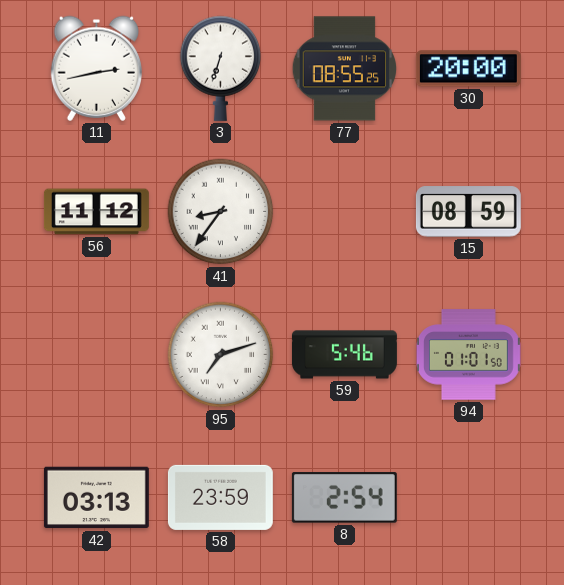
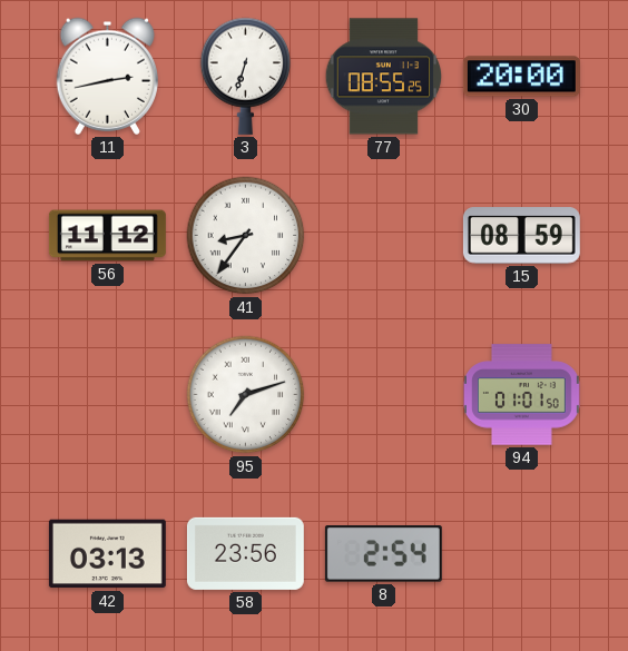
59: 5:46 -> none
58: 23:59 -> 23:56
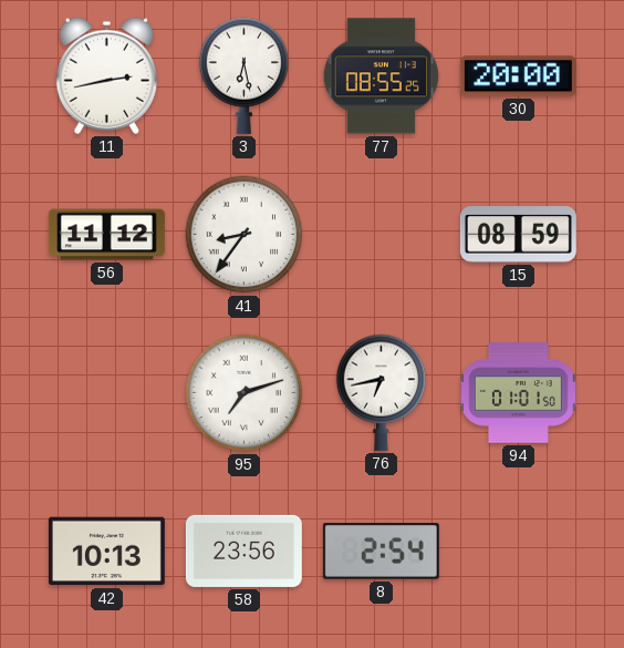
3: 6:33 -> 6:28
76: none -> 6:43
42: 03:13 -> 10:13
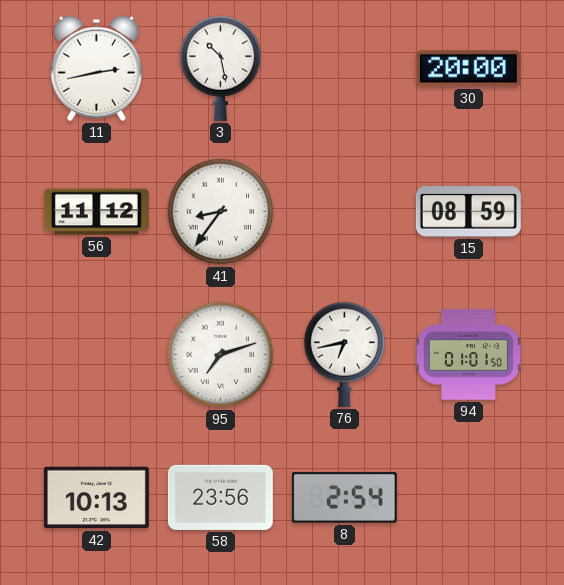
3: 6:28 -> 10:28
77: 08:55 -> none
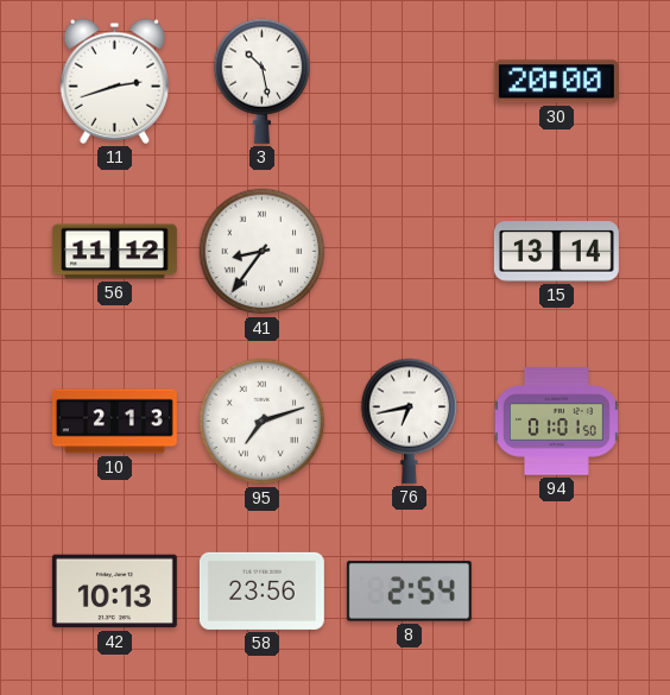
11: 2:43 -> 2:42
15: 08:59 -> 13:14
10: none -> 2:13
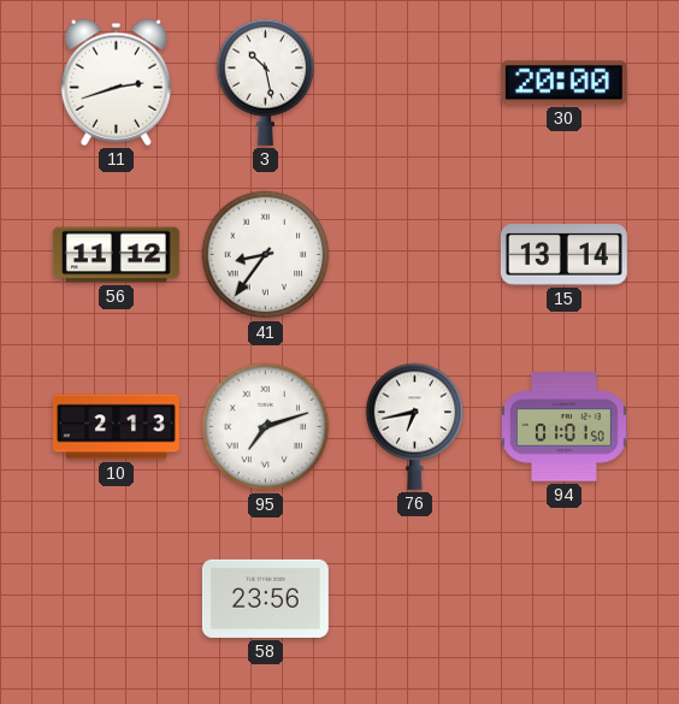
42: 10:13 -> none
8: 2:54 -> none
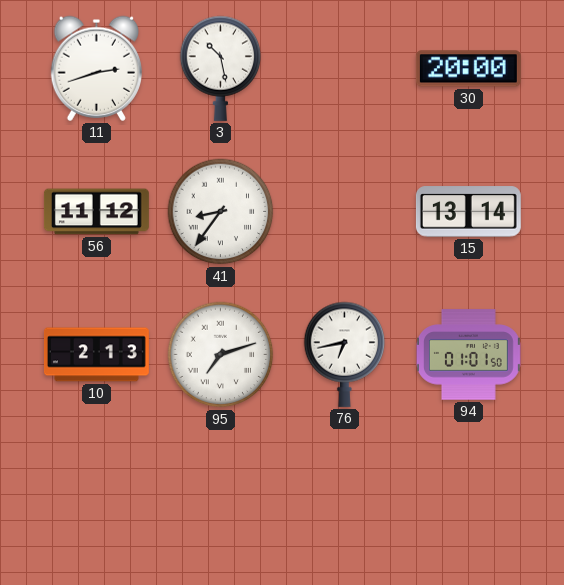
58: 23:56 -> none
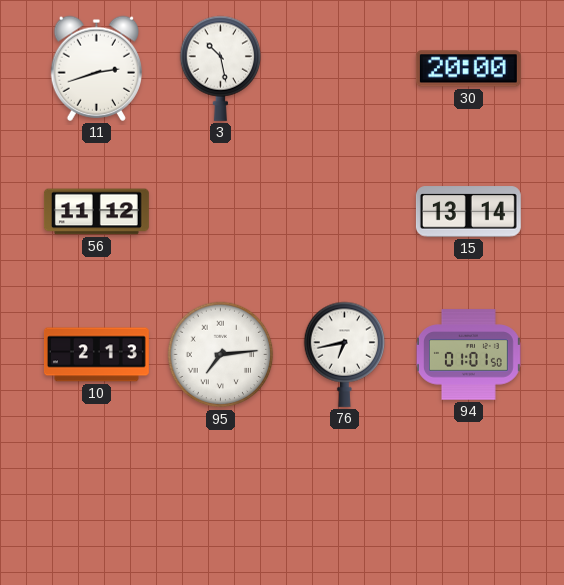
41: 8:36 -> none
95: 7:12 -> 7:14
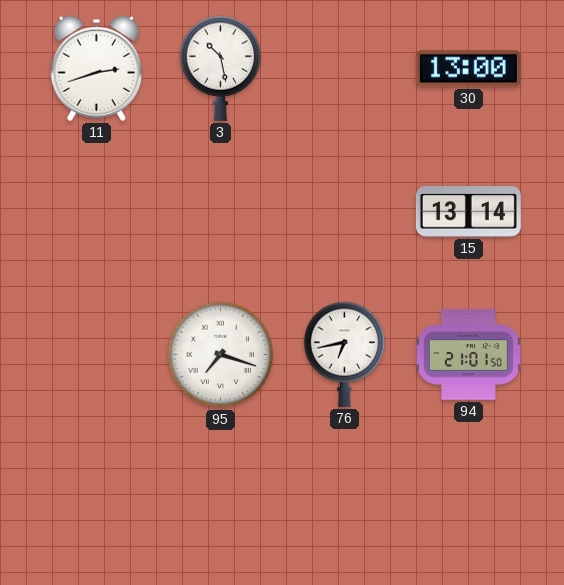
30: 20:00 -> 13:00
56: 11:12 -> none
10: 2:13 -> none
95: 7:14 -> 7:18
94: 01:01 -> 21:01
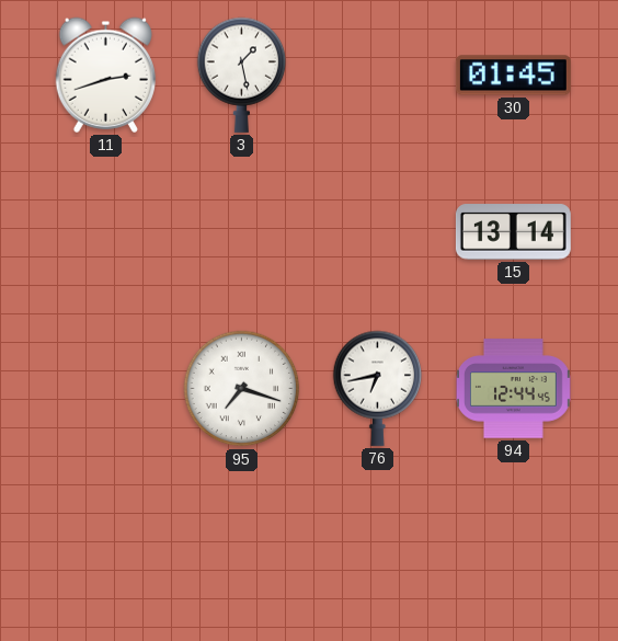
3: 10:28 -> 1:28
30: 13:00 -> 01:45
94: 21:01 -> 12:44
